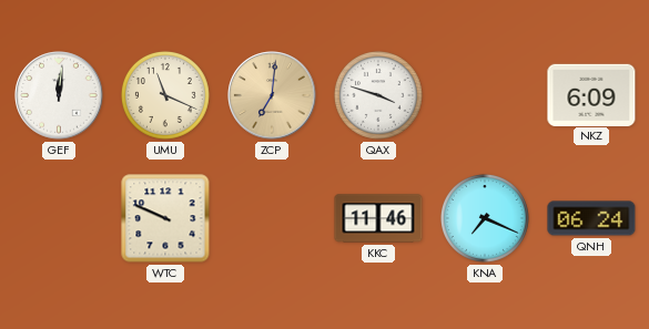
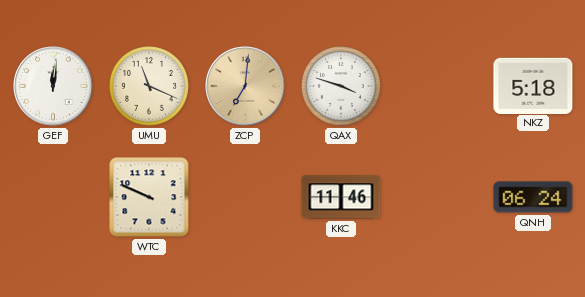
NKZ: 6:09 -> 5:18
KNA: 7:19 -> none
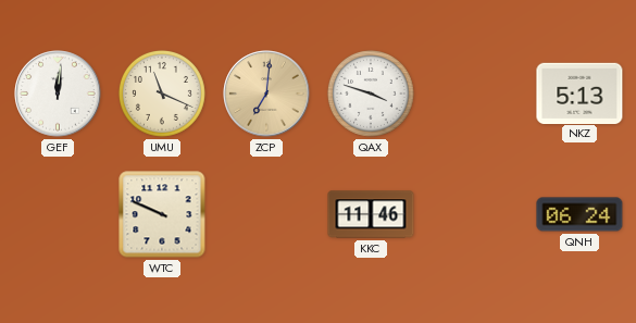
NKZ: 5:18 -> 5:13
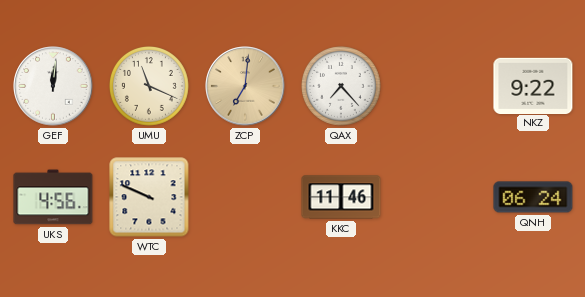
QAX: 3:48 -> 7:23
NKZ: 5:13 -> 9:22
UKS: none -> 4:56
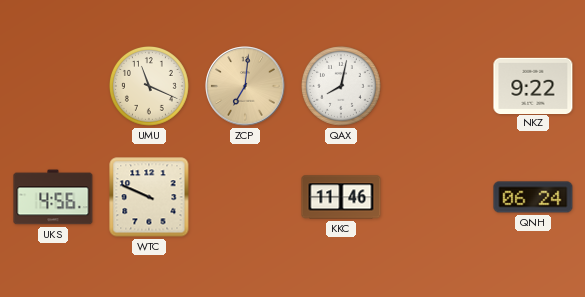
GEF: 12:01 -> none
QAX: 7:23 -> 8:02
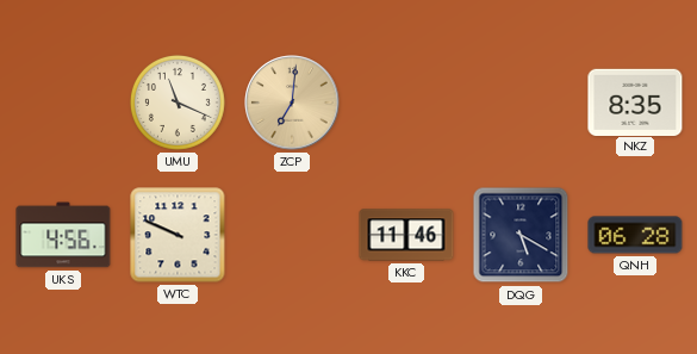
QAX: 8:02 -> none
NKZ: 9:22 -> 8:35
DQG: none -> 5:20
QNH: 06:24 -> 06:28
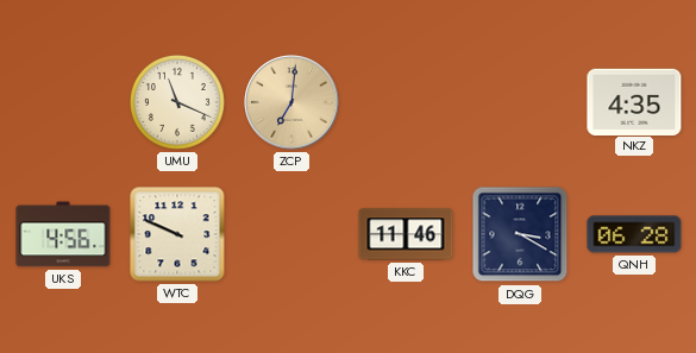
NKZ: 8:35 -> 4:35
DQG: 5:20 -> 3:20
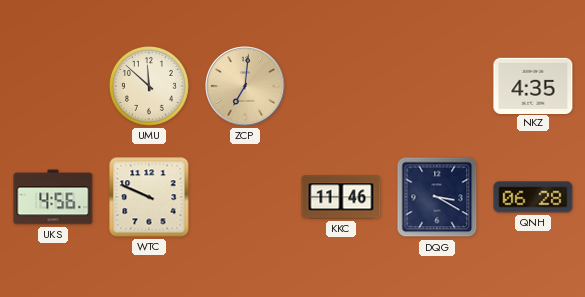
UMU: 11:19 -> 11:52
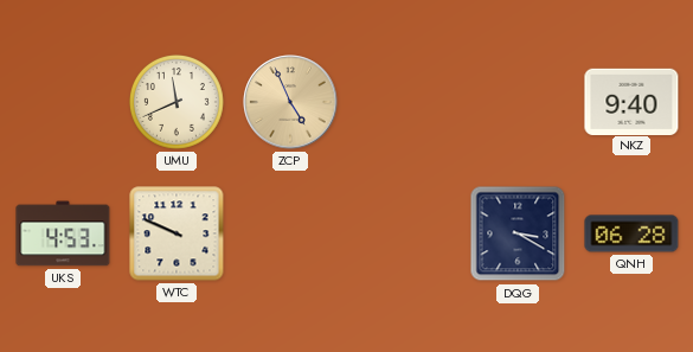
UMU: 11:52 -> 11:41
ZCP: 7:01 -> 4:56
NKZ: 4:35 -> 9:40
UKS: 4:56 -> 4:53
KKC: 11:46 -> none
